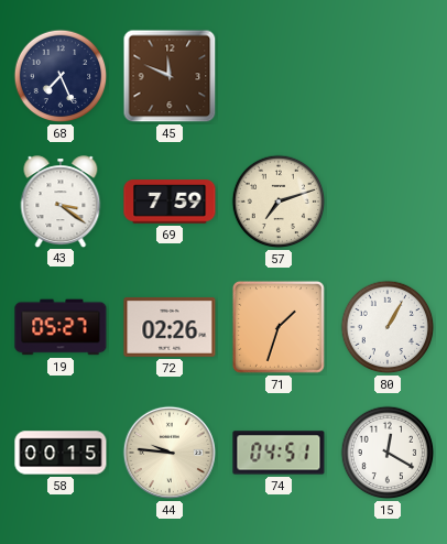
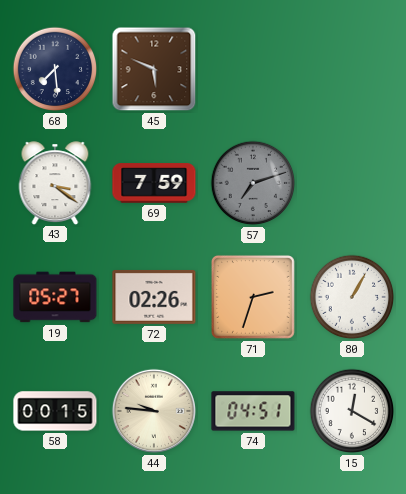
68: 7:26 -> 7:29
45: 11:49 -> 5:49
57 dial: cream -> grey
71: 1:33 -> 2:33
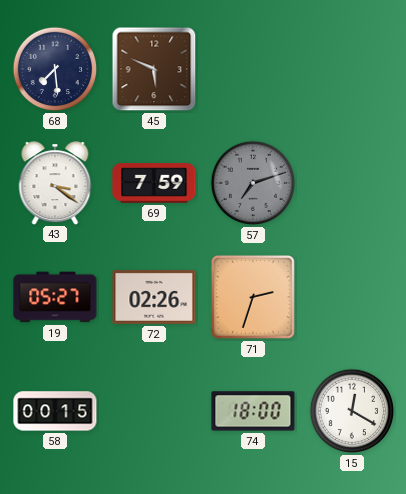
80: 1:05 -> none
44: 9:46 -> none
74: 04:51 -> 18:00
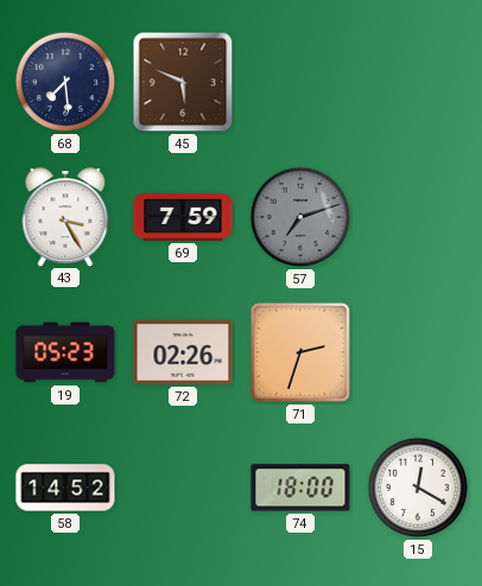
43: 3:21 -> 3:25
19: 05:27 -> 05:23
58: 00:15 -> 14:52
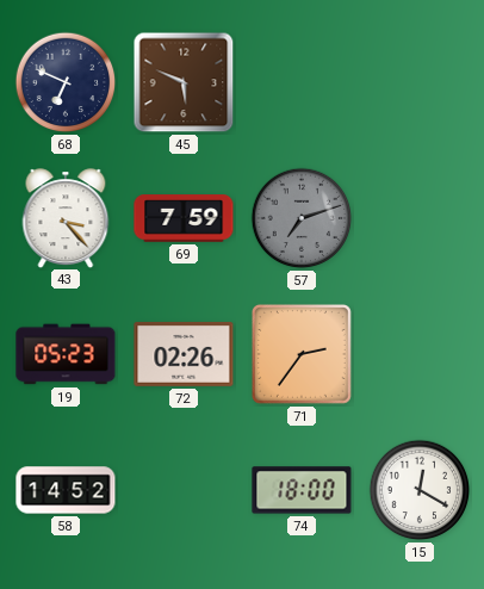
68: 7:29 -> 6:49
43: 3:25 -> 3:23
71: 2:33 -> 2:36
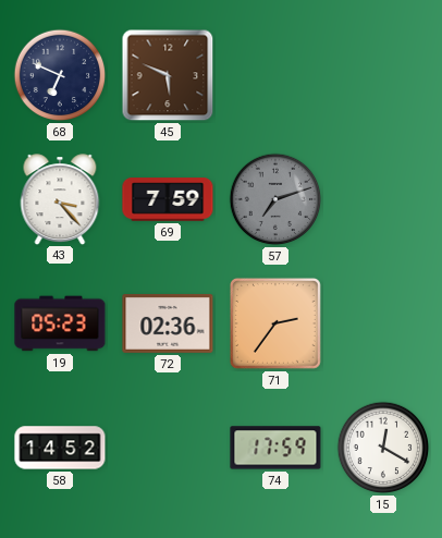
72: 02:26 -> 02:36
74: 18:00 -> 17:59
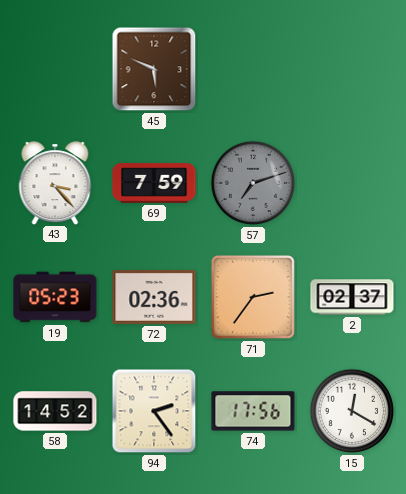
68: 6:49 -> none
2: none -> 02:37
94: none -> 2:24
74: 17:59 -> 17:56
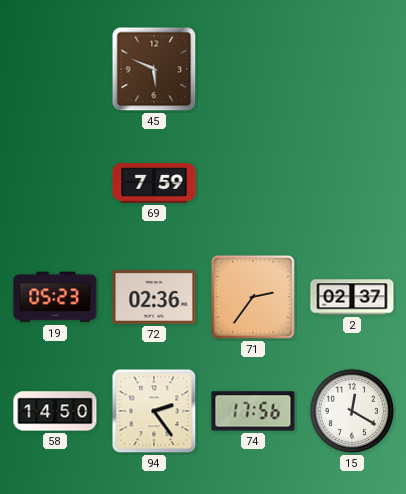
43: 3:23 -> none
57: 7:12 -> none
58: 14:52 -> 14:50
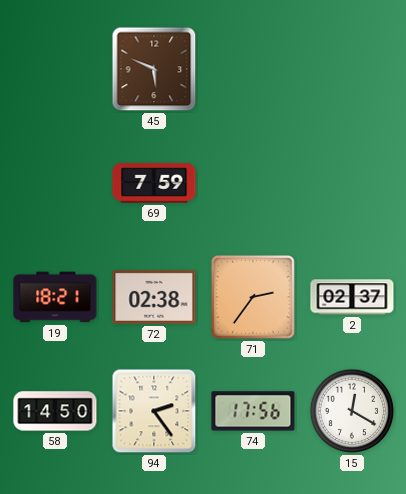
19: 05:23 -> 18:21
72: 02:36 -> 02:38
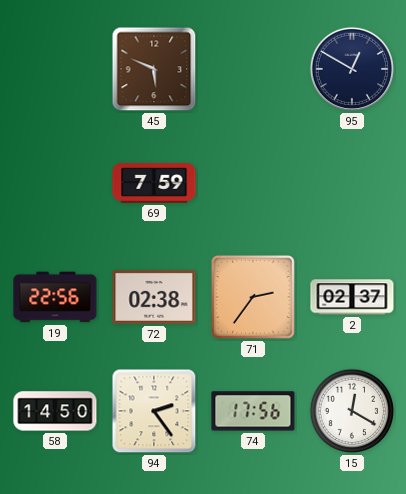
95: none -> 12:50
19: 18:21 -> 22:56
